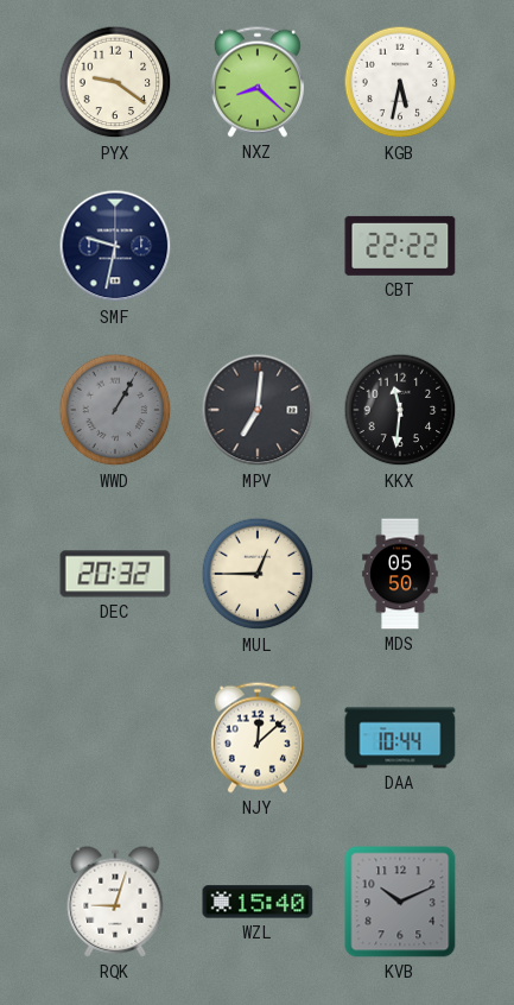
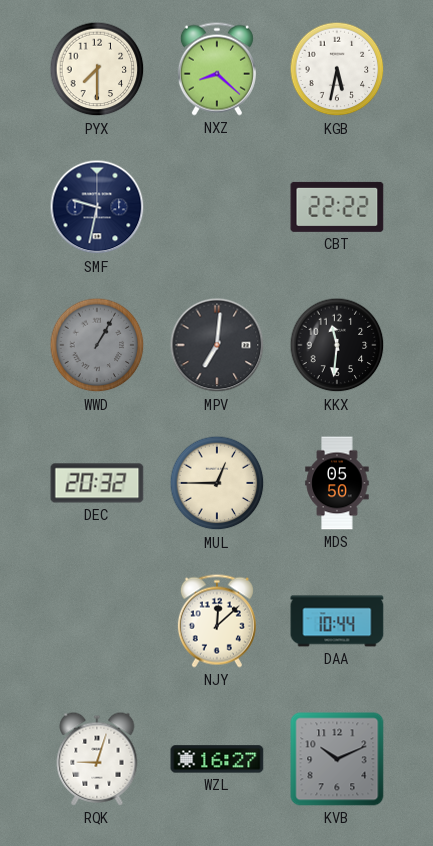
PYX: 9:21 -> 7:30
WZL: 15:40 -> 16:27
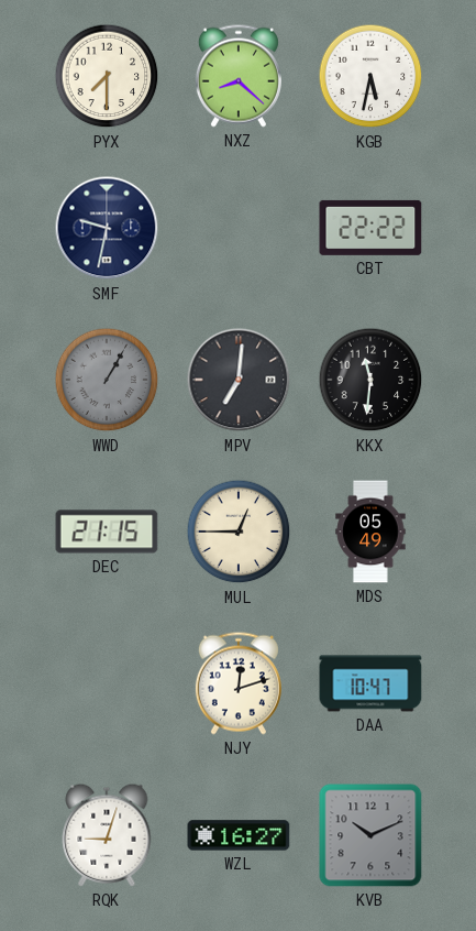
DEC: 20:32 -> 21:15
MDS: 05:50 -> 05:49
NJY: 12:08 -> 12:12
DAA: 10:44 -> 10:47
